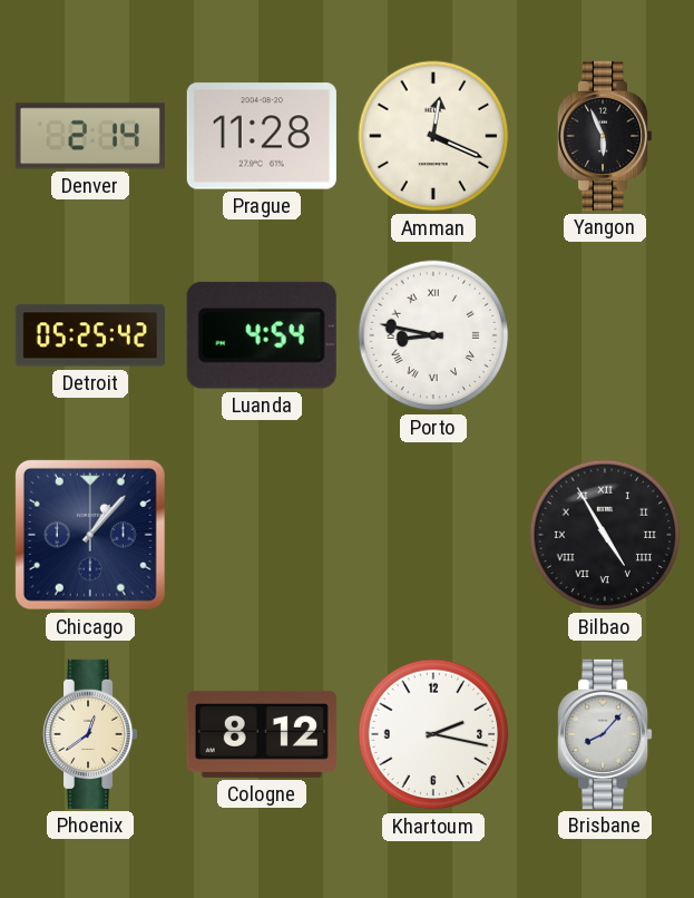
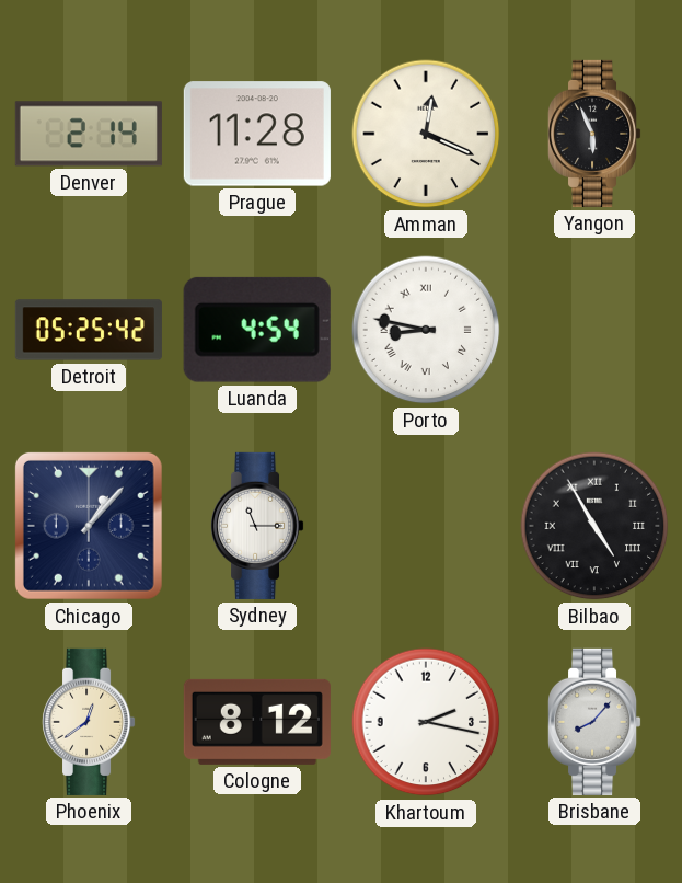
Sydney: none -> 11:15
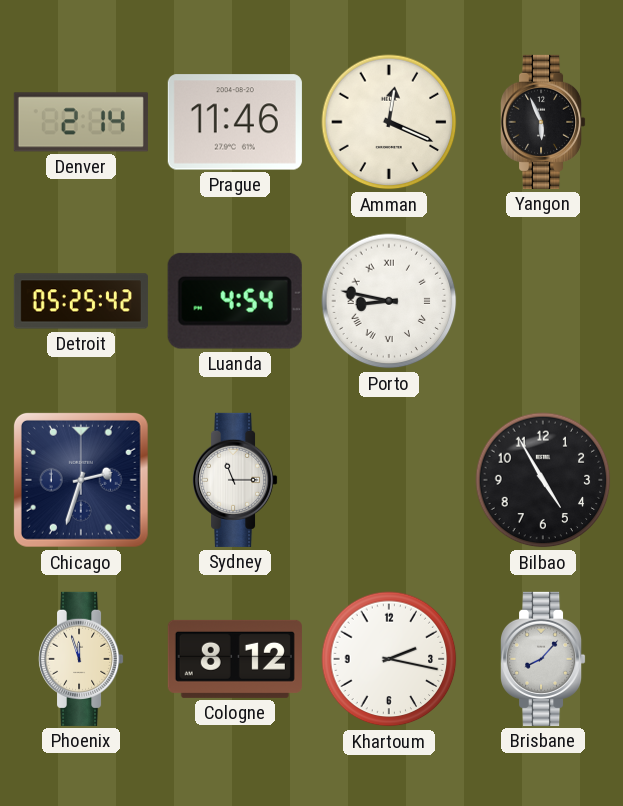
Prague: 11:28 -> 11:46
Chicago: 1:07 -> 2:33
Bilbao numerals: Roman -> Arabic
Phoenix: 12:39 -> 11:57
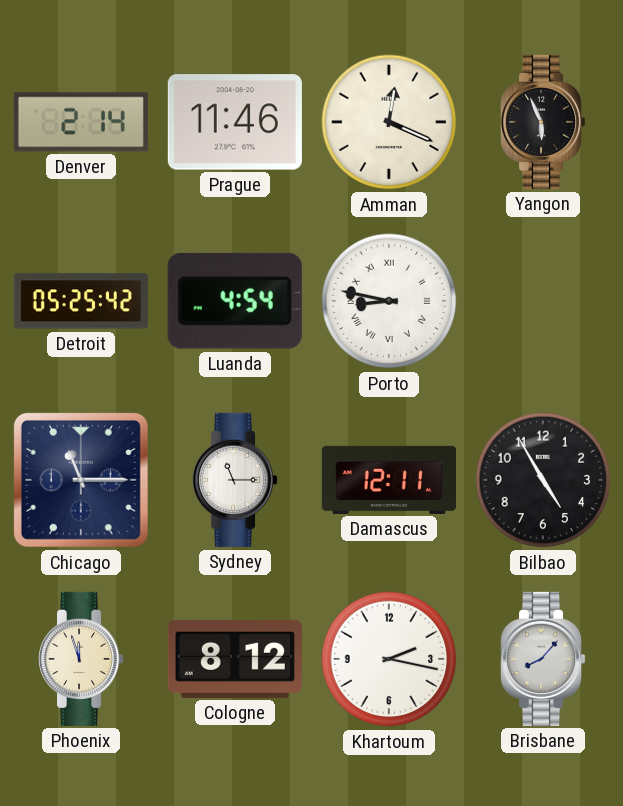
Chicago: 2:33 -> 11:15
Damascus: none -> 12:11
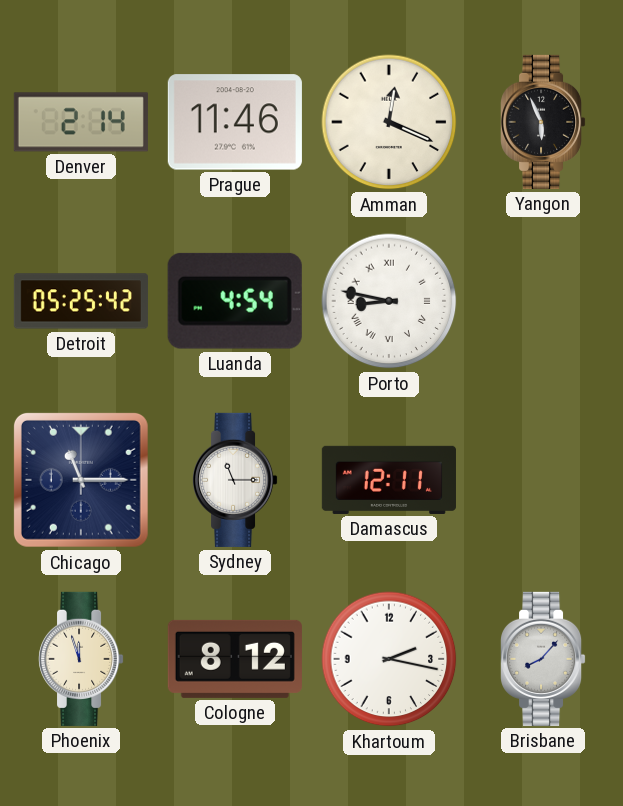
Bilbao: 4:55 -> none
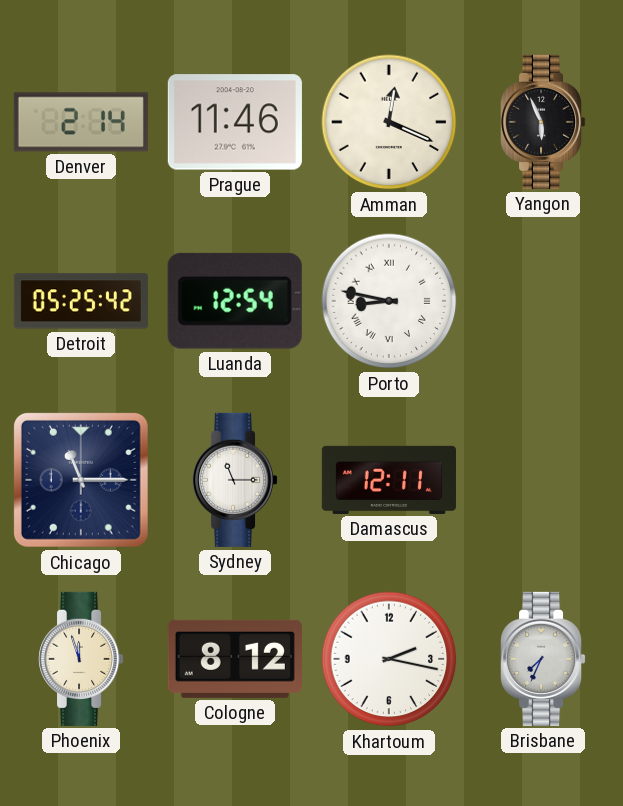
Luanda: 4:54 -> 12:54
Brisbane: 8:07 -> 7:34
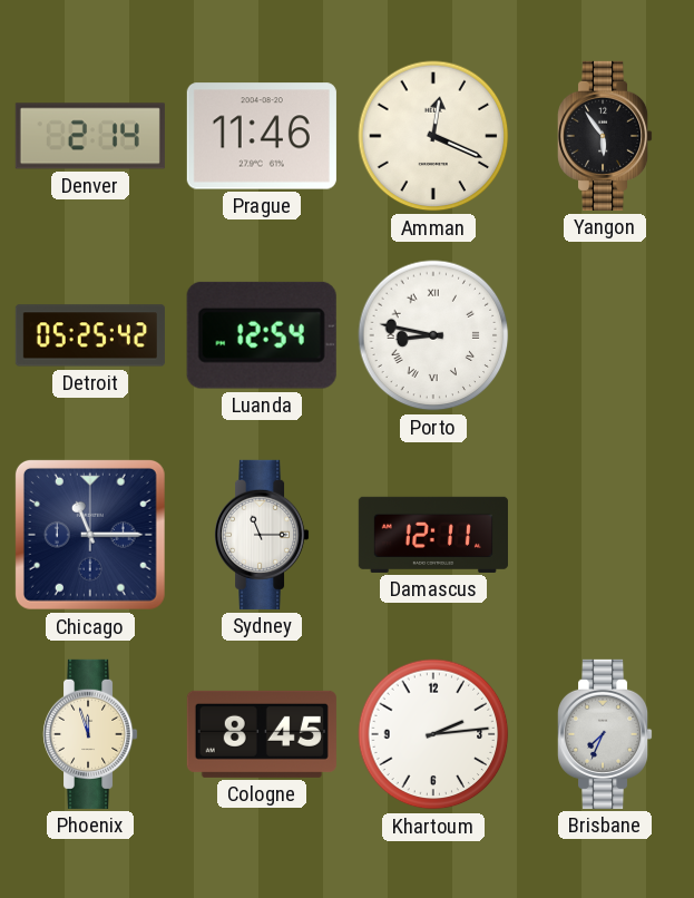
Yangon: 5:56 -> 5:54
Cologne: 8:12 -> 8:45
Khartoum: 2:17 -> 2:14
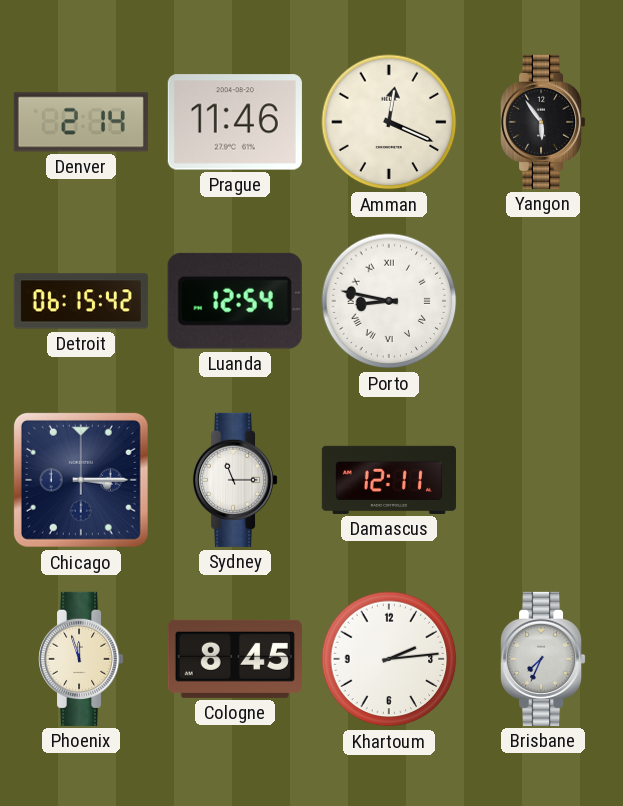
Detroit: 05:25 -> 06:15
Chicago: 11:15 -> 3:15
